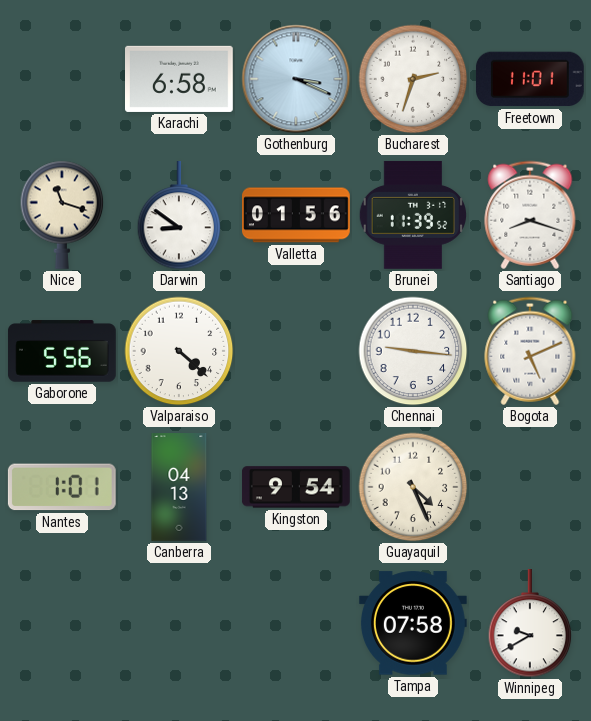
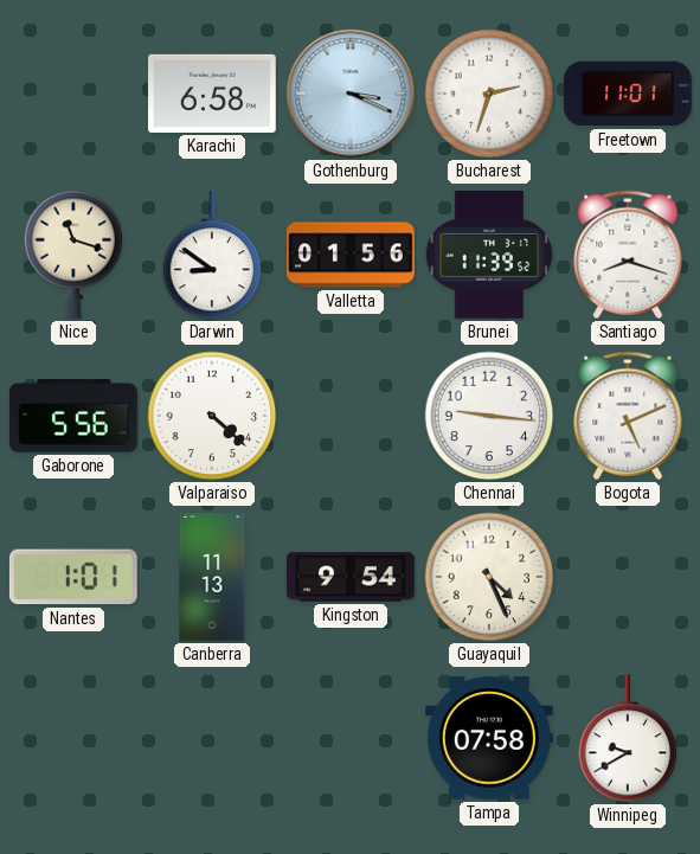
Canberra: 04:13 -> 11:13
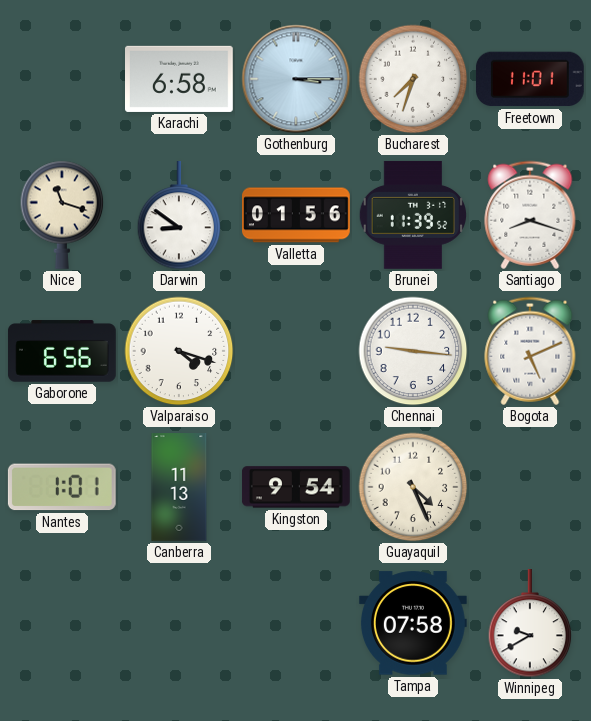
Gothenburg: 3:19 -> 3:15
Bucharest: 2:33 -> 7:33
Gaborone: 5:56 -> 6:56
Valparaiso: 4:22 -> 4:18
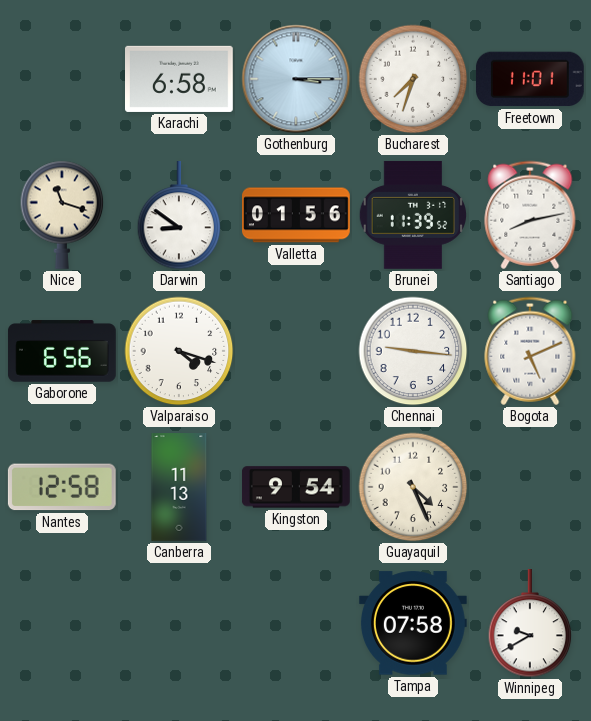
Santiago: 8:18 -> 8:13
Nantes: 1:01 -> 12:58
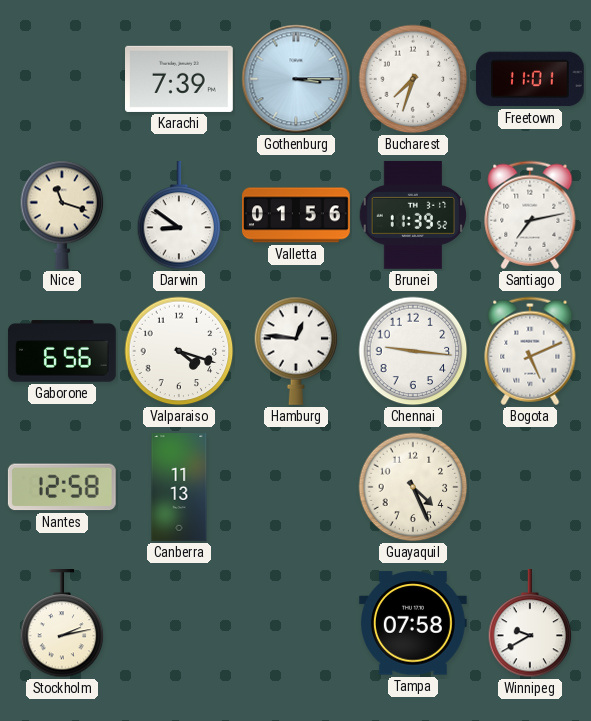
Karachi: 6:58 -> 7:39
Santiago: 8:13 -> 7:13
Hamburg: none -> 12:46
Kingston: 9:54 -> none
Stockholm: none -> 2:13
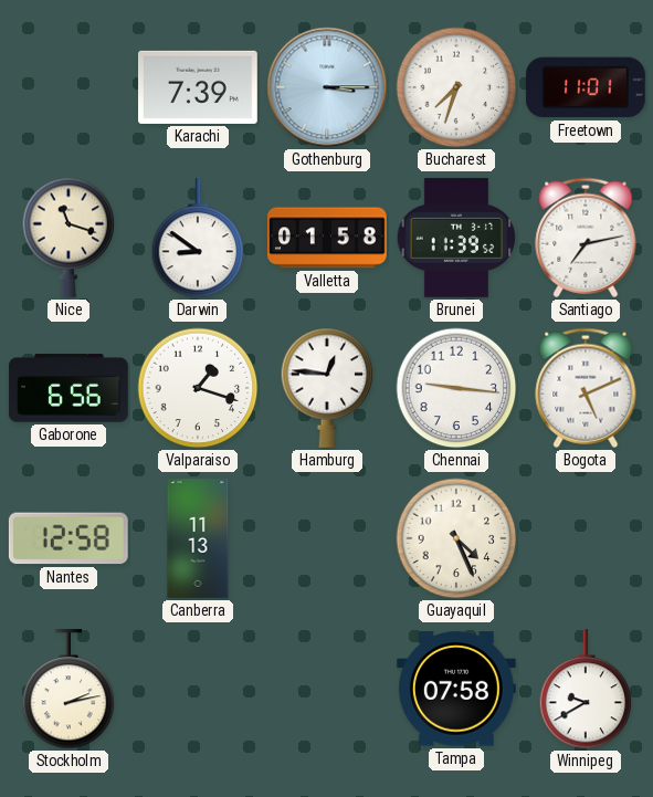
Valletta: 01:56 -> 01:58
Valparaiso: 4:18 -> 1:18
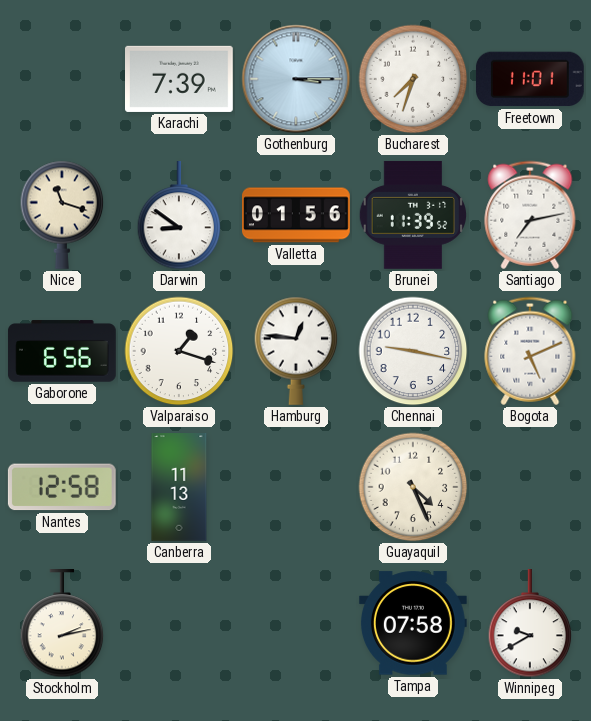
Valletta: 01:58 -> 01:56
Chennai: 9:16 -> 9:17
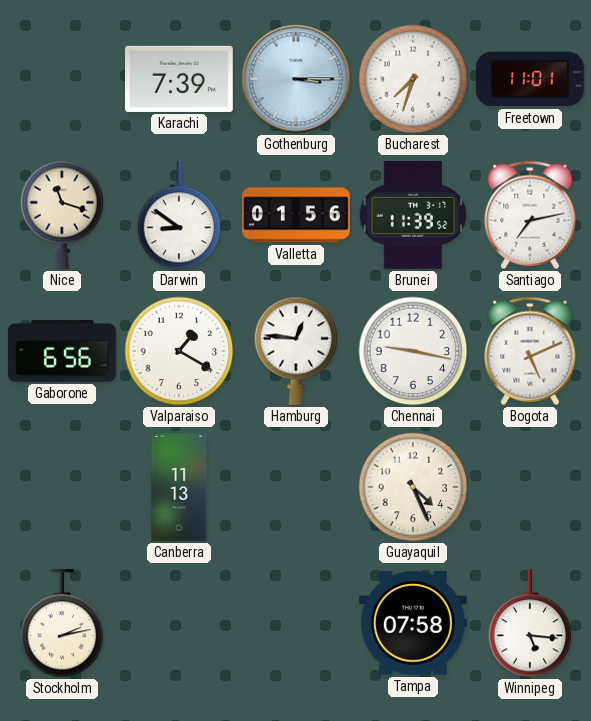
Valparaiso: 1:18 -> 1:20
Nantes: 12:58 -> none
Winnipeg: 9:40 -> 5:16
